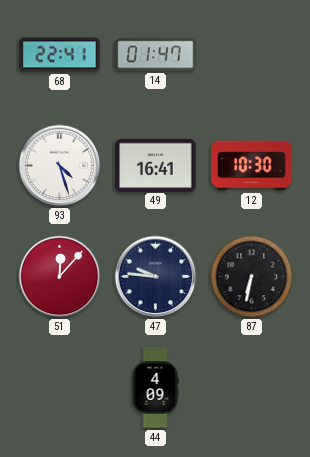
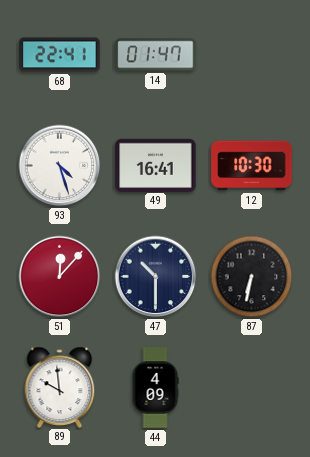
47: 9:46 -> 10:30
89: none -> 9:59
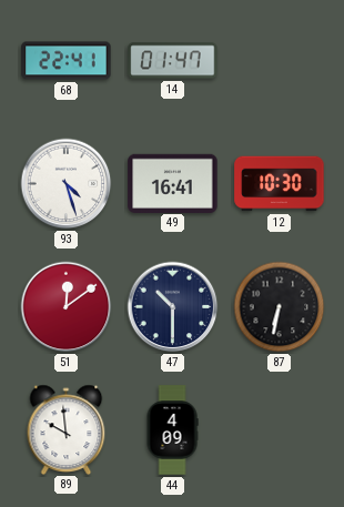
51: 12:07 -> 12:09
